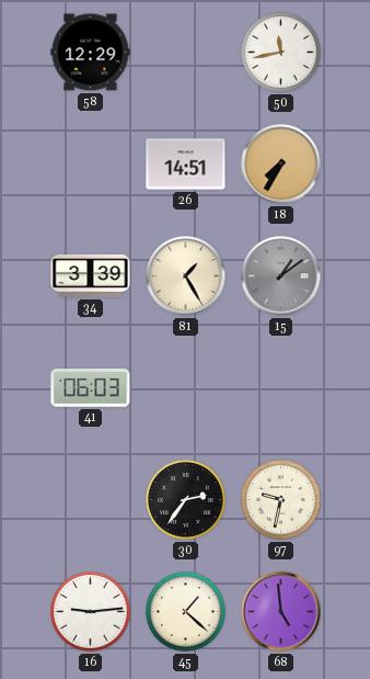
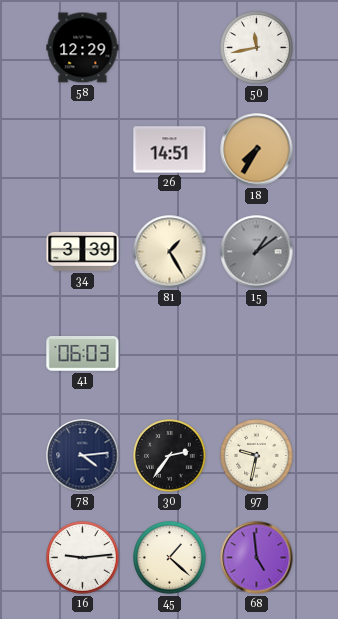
78: none -> 4:14
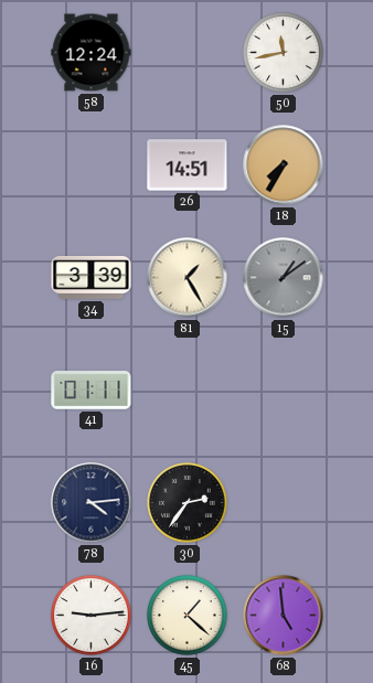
58: 12:29 -> 12:24
41: 06:03 -> 01:11
97: 9:32 -> none
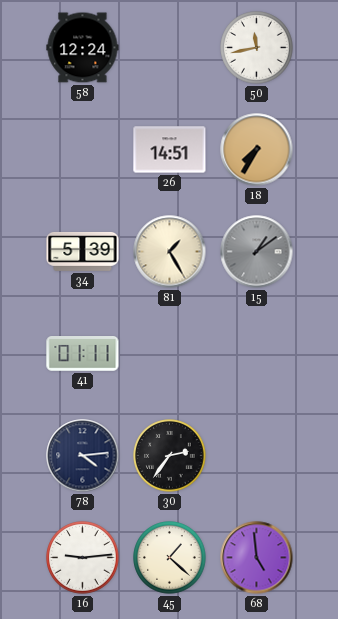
34: 3:39 -> 5:39
